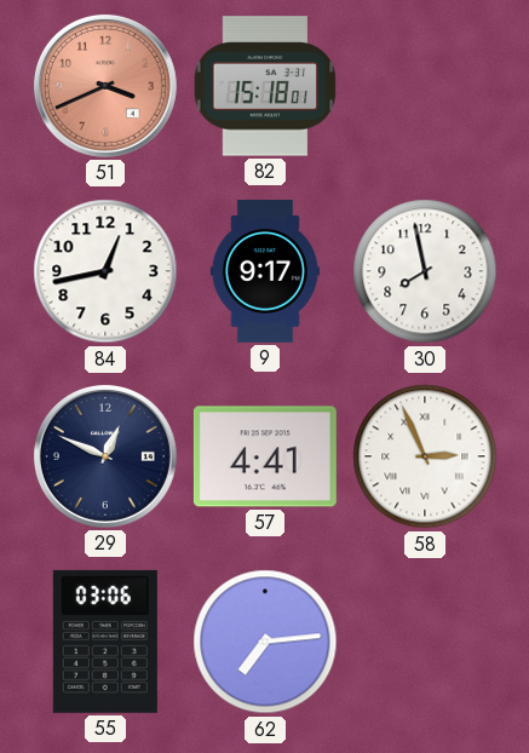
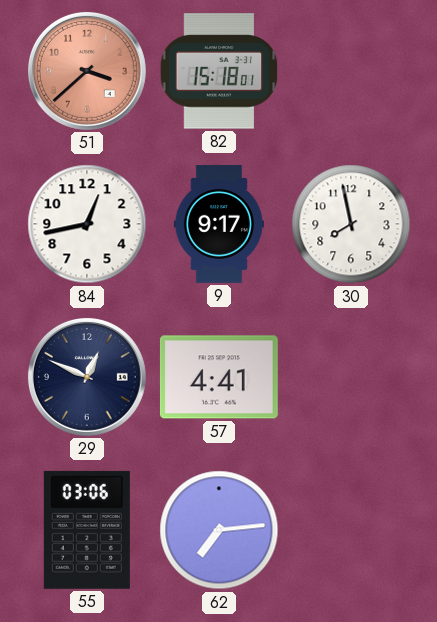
51: 3:41 -> 3:38
58: 2:56 -> none
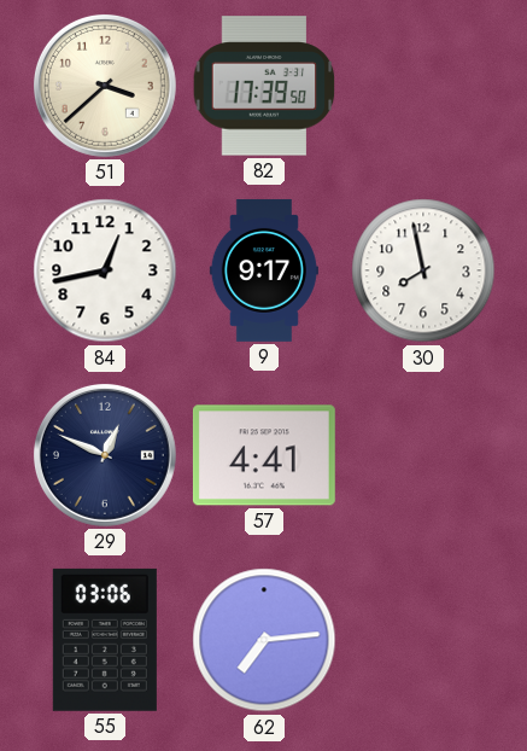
51 dial: salmon -> cream
82: 15:18 -> 17:39
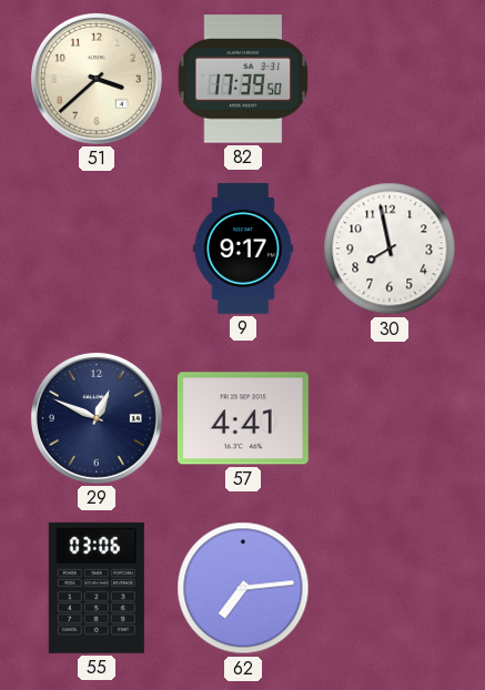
84: 12:43 -> none
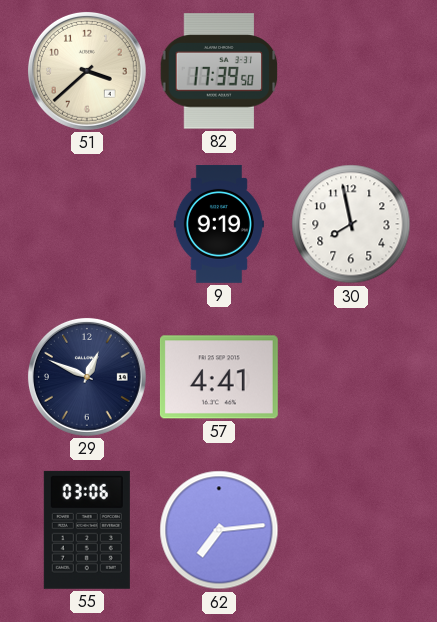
9: 9:17 -> 9:19
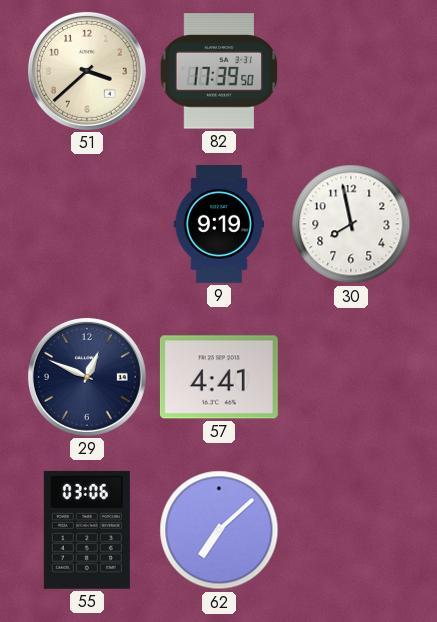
62: 7:14 -> 7:08
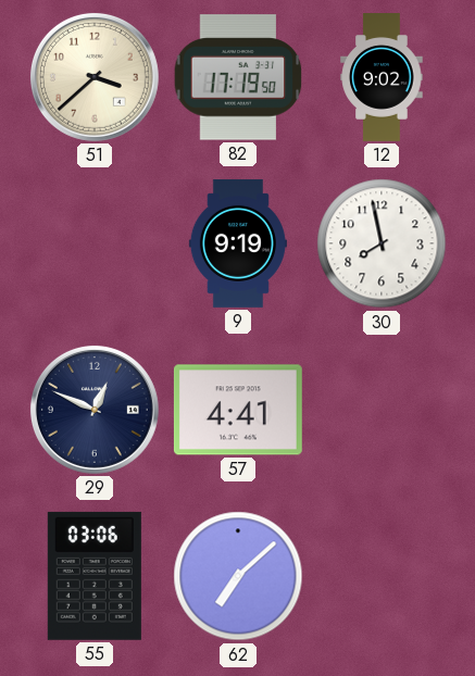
82: 17:39 -> 17:19
12: none -> 9:02
